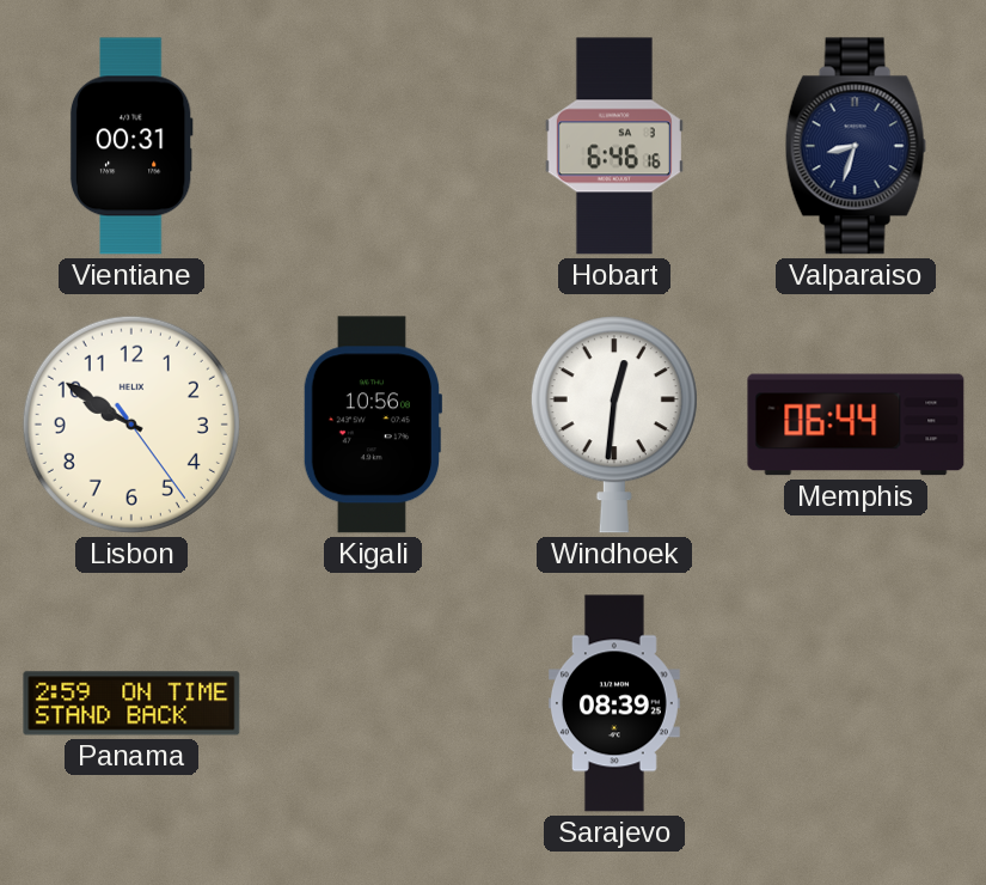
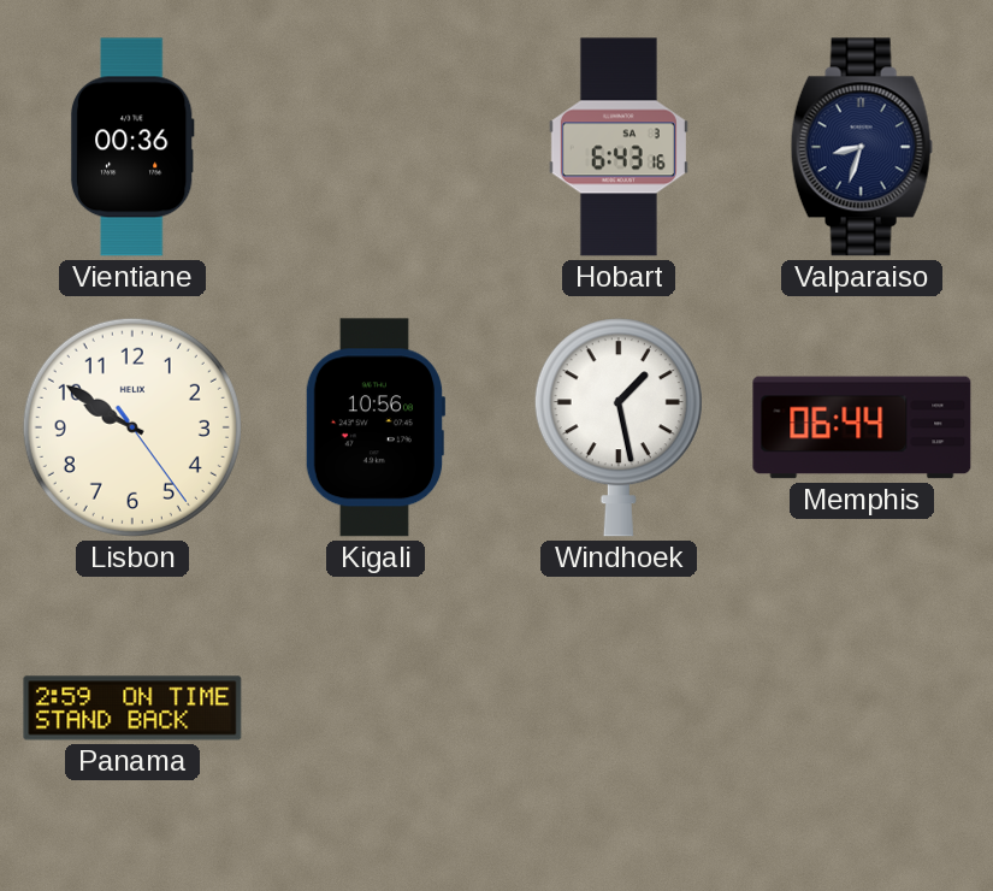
Vientiane: 00:31 -> 00:36
Hobart: 6:46 -> 6:43
Windhoek: 12:31 -> 1:28
Sarajevo: 08:39 -> none
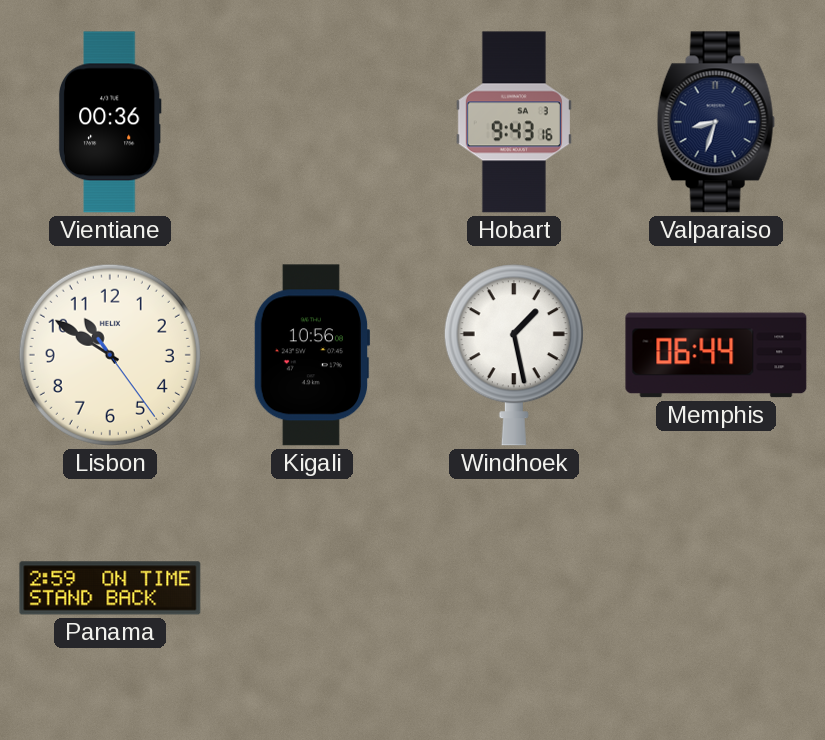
Hobart: 6:43 -> 9:43
Lisbon: 9:50 -> 10:50
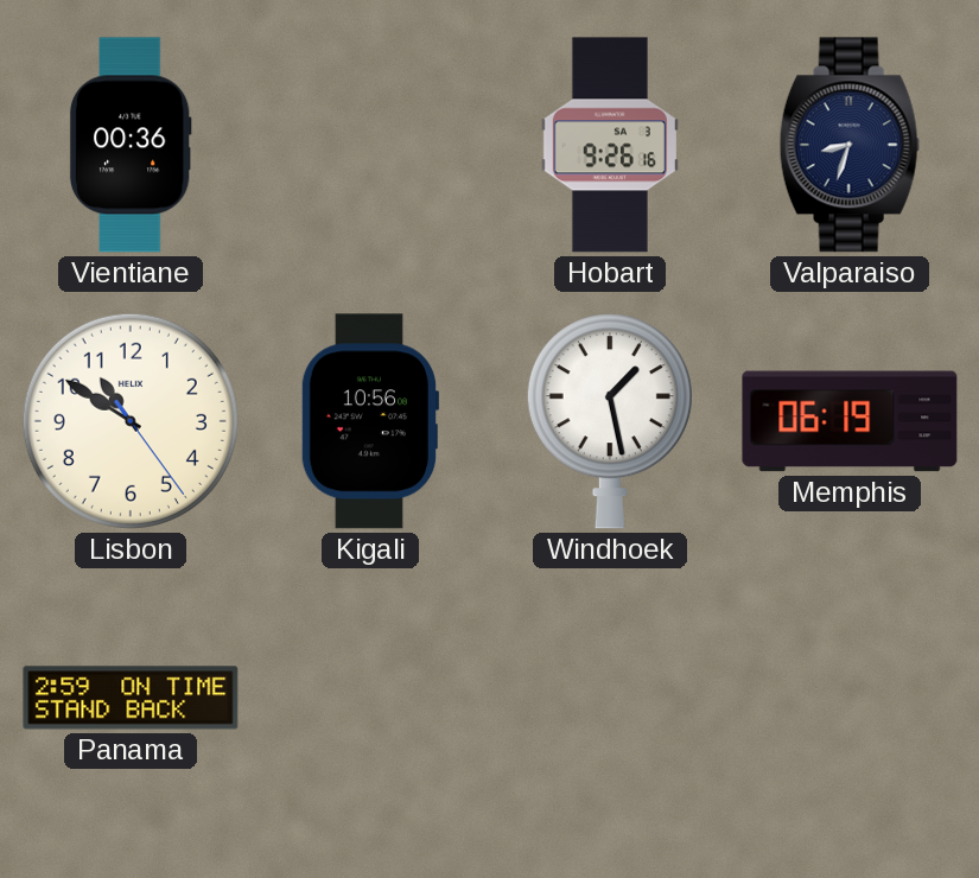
Hobart: 9:43 -> 9:26
Memphis: 06:44 -> 06:19
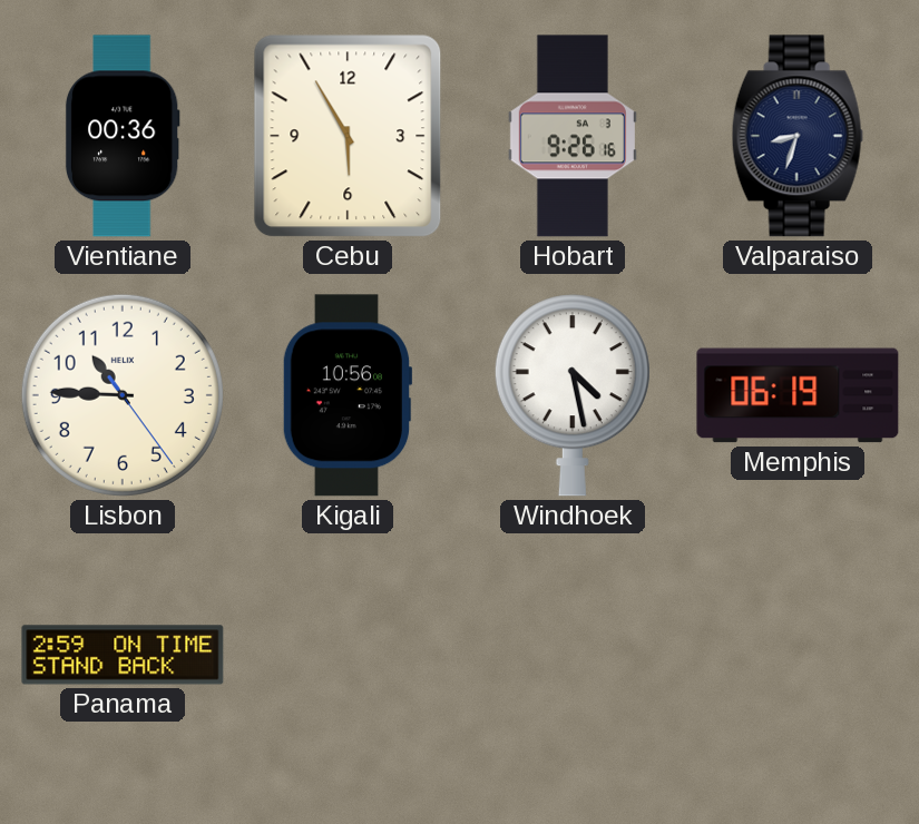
Cebu: none -> 5:55
Lisbon: 10:50 -> 10:45
Windhoek: 1:28 -> 4:28
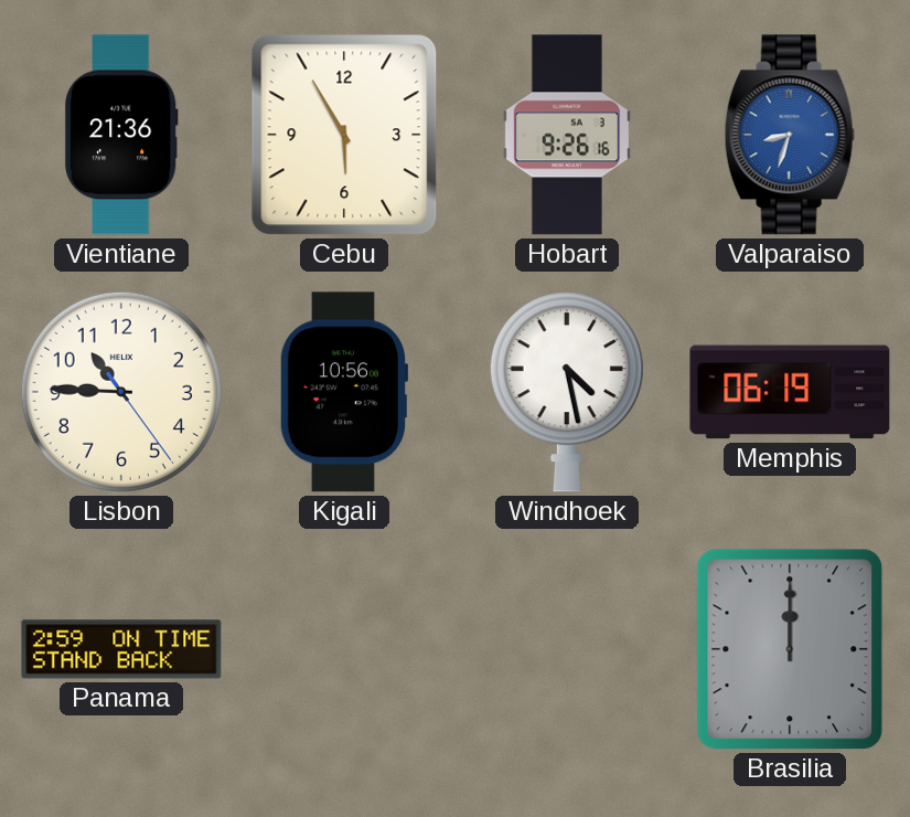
Vientiane: 00:36 -> 21:36
Valparaiso dial: navy -> blue
Brasilia: none -> 12:00
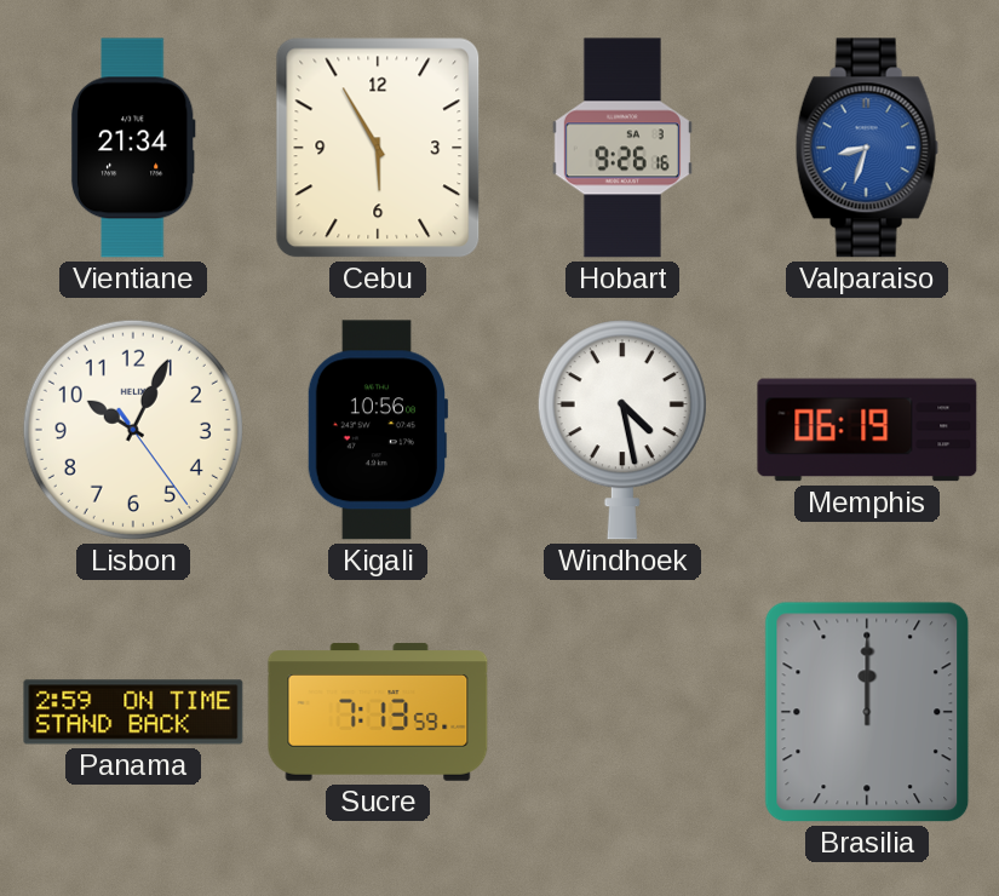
Vientiane: 21:36 -> 21:34
Lisbon: 10:45 -> 10:04
Sucre: none -> 7:13
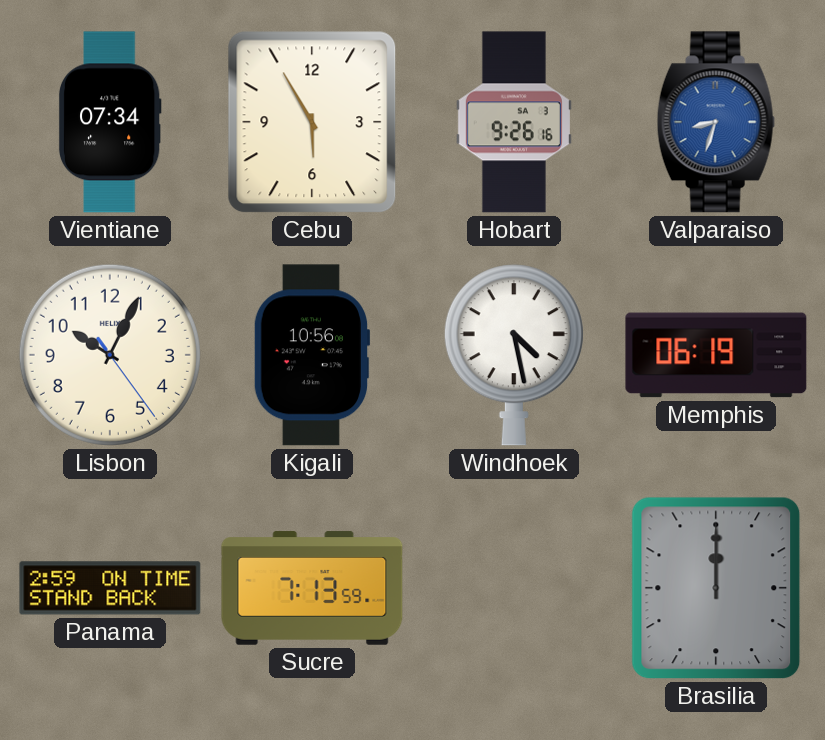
Vientiane: 21:34 -> 07:34
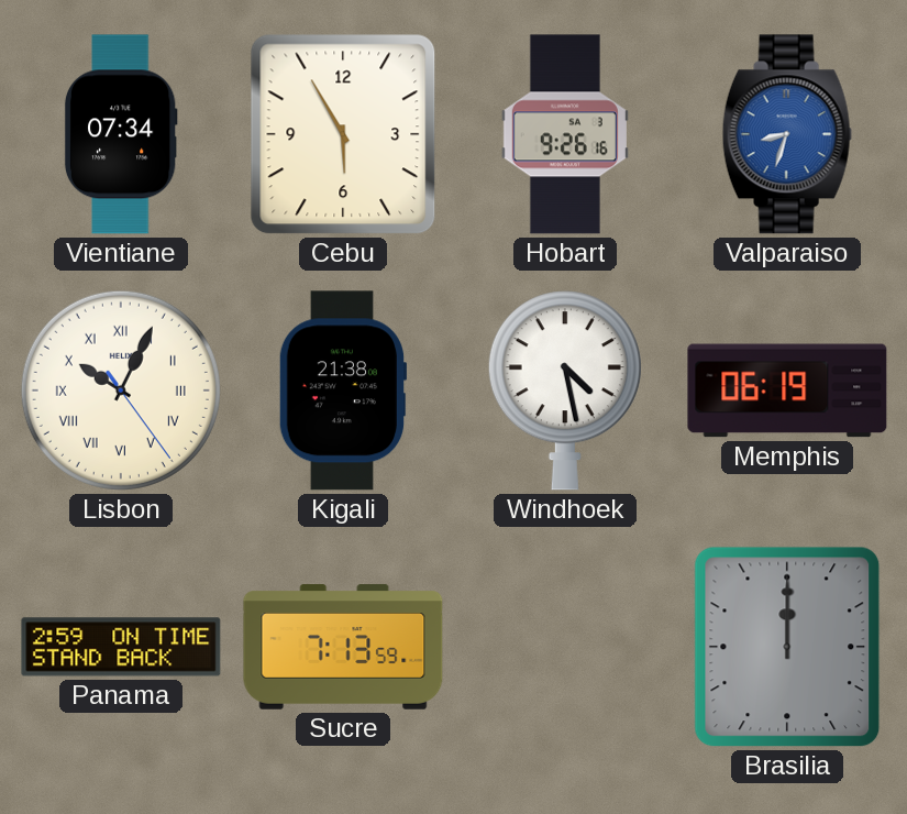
Lisbon numerals: Arabic -> Roman
Kigali: 10:56 -> 21:38
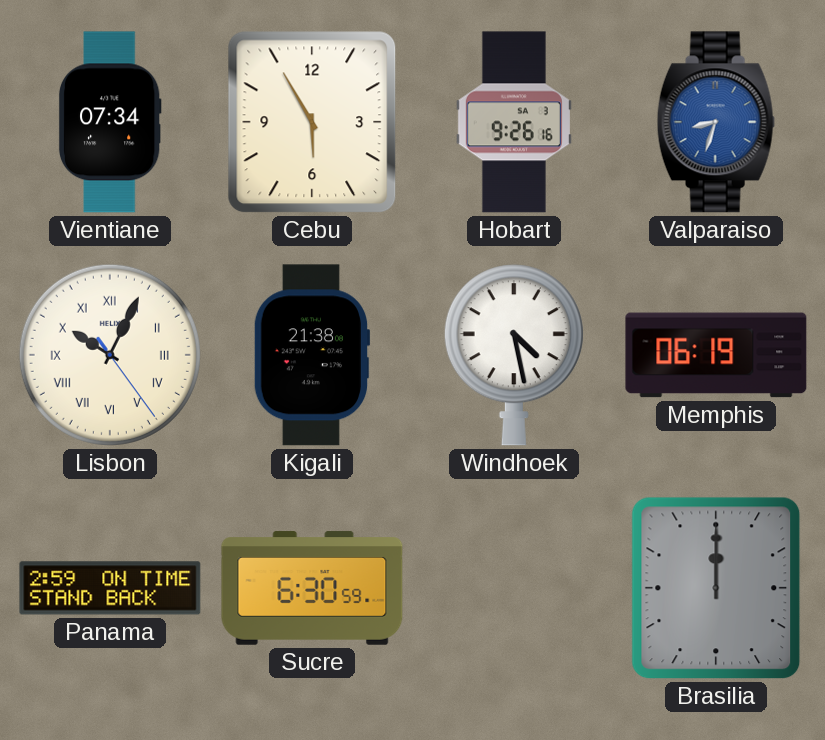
Sucre: 7:13 -> 6:30
